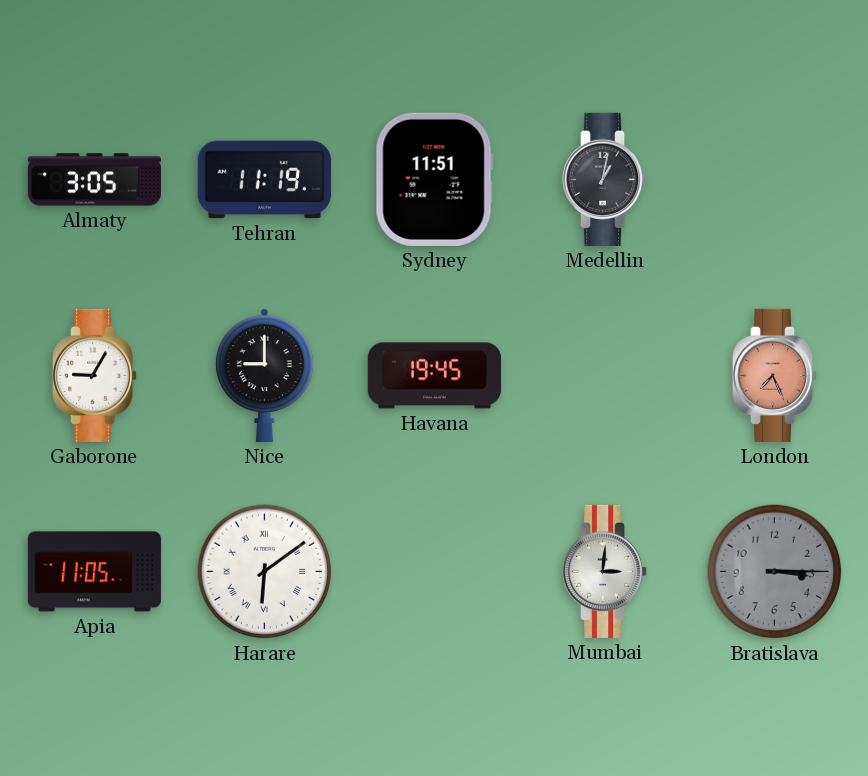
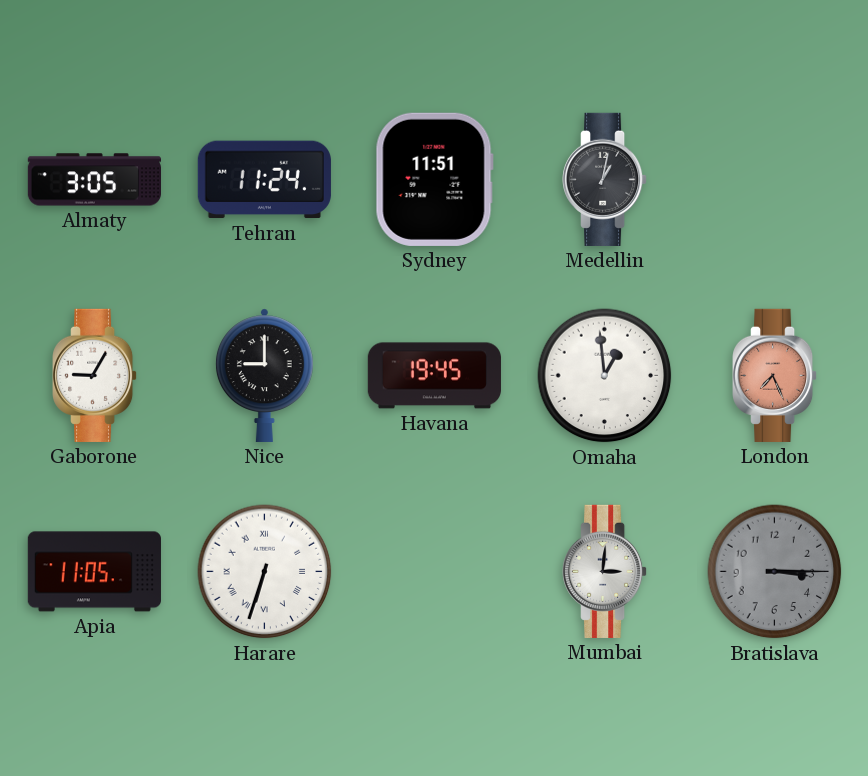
Tehran: 11:19 -> 11:24
Omaha: none -> 12:59
Harare: 6:09 -> 6:33
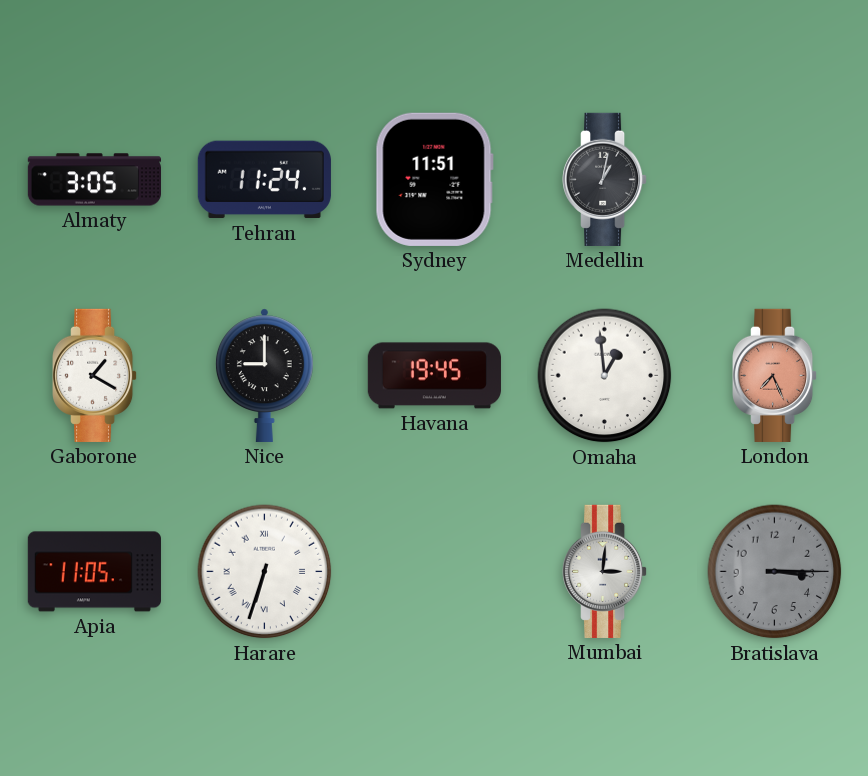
Gaborone: 9:05 -> 1:20
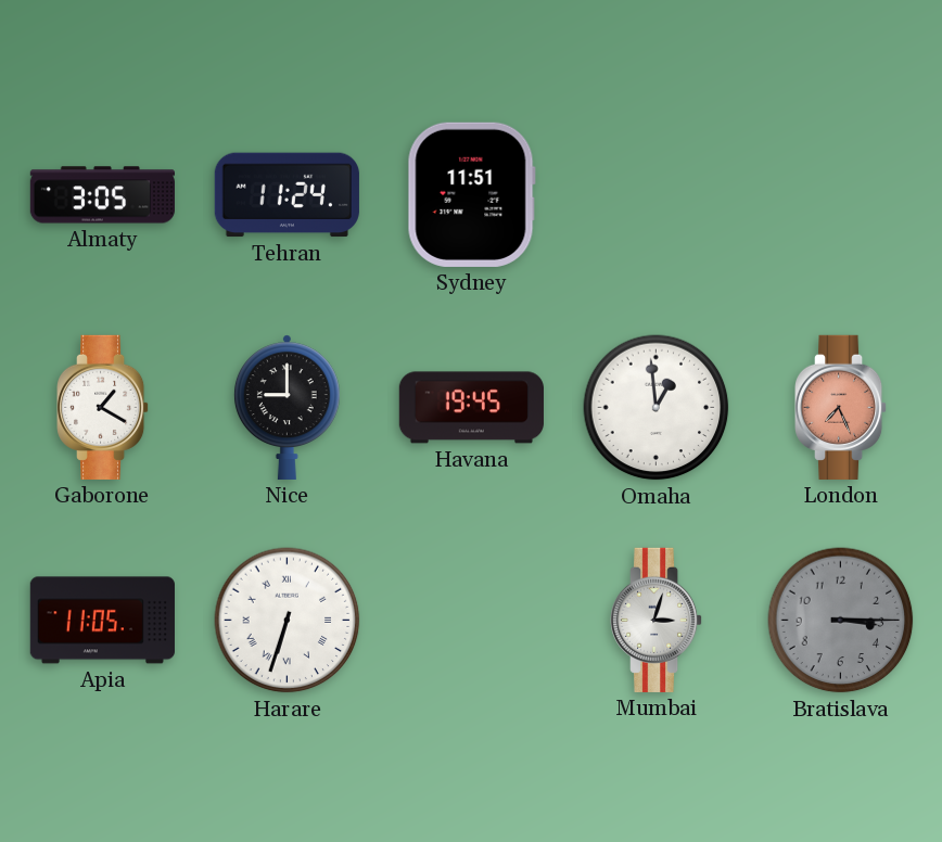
Medellin: 1:02 -> none
Mumbai: 3:01 -> 3:03
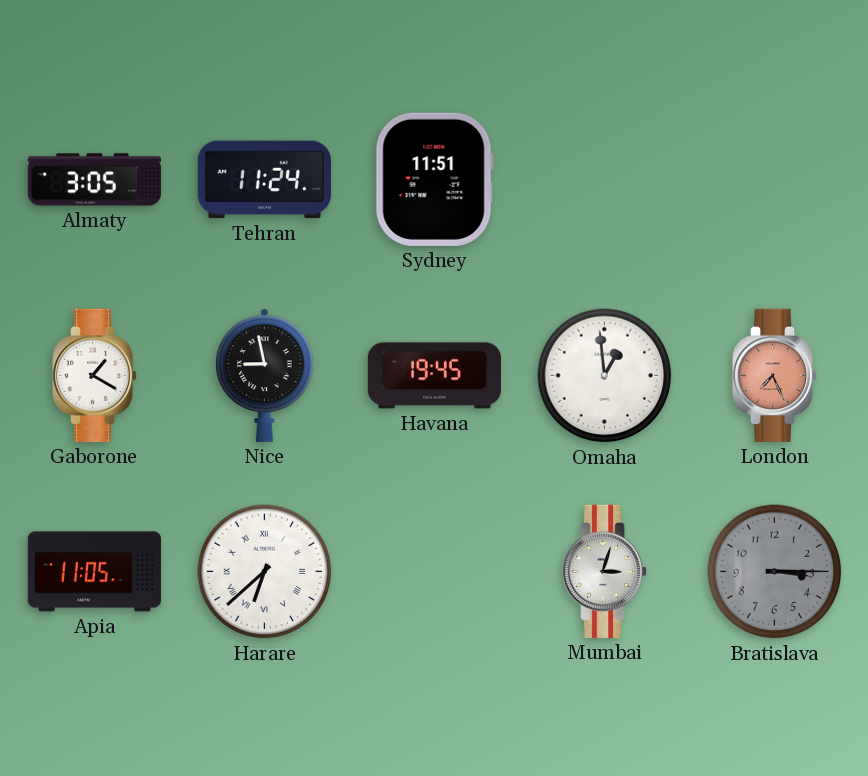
Nice: 9:00 -> 8:58
Harare: 6:33 -> 6:38
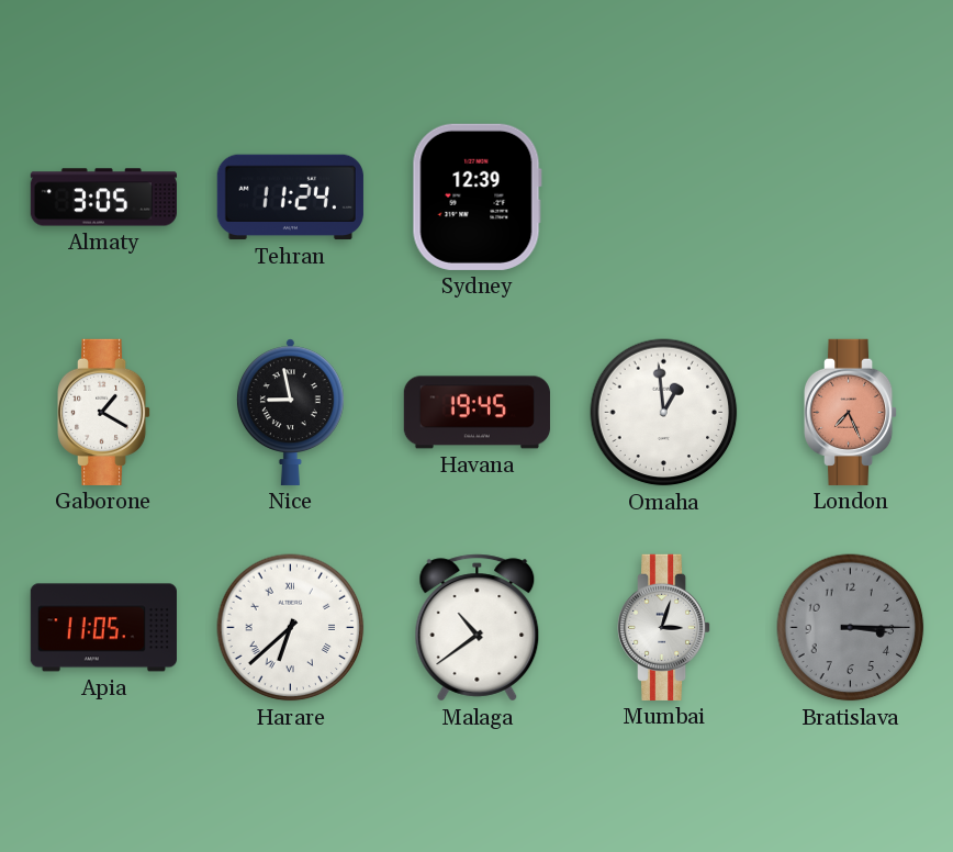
Sydney: 11:51 -> 12:39
Malaga: none -> 10:39
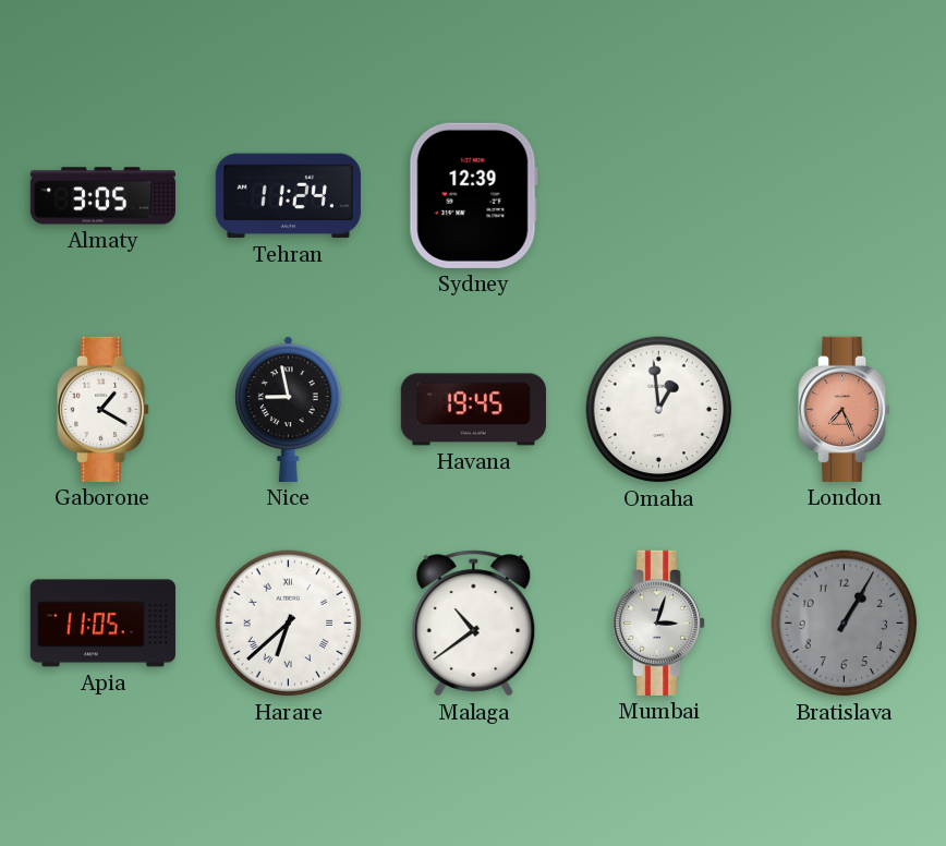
Bratislava: 3:15 -> 1:05
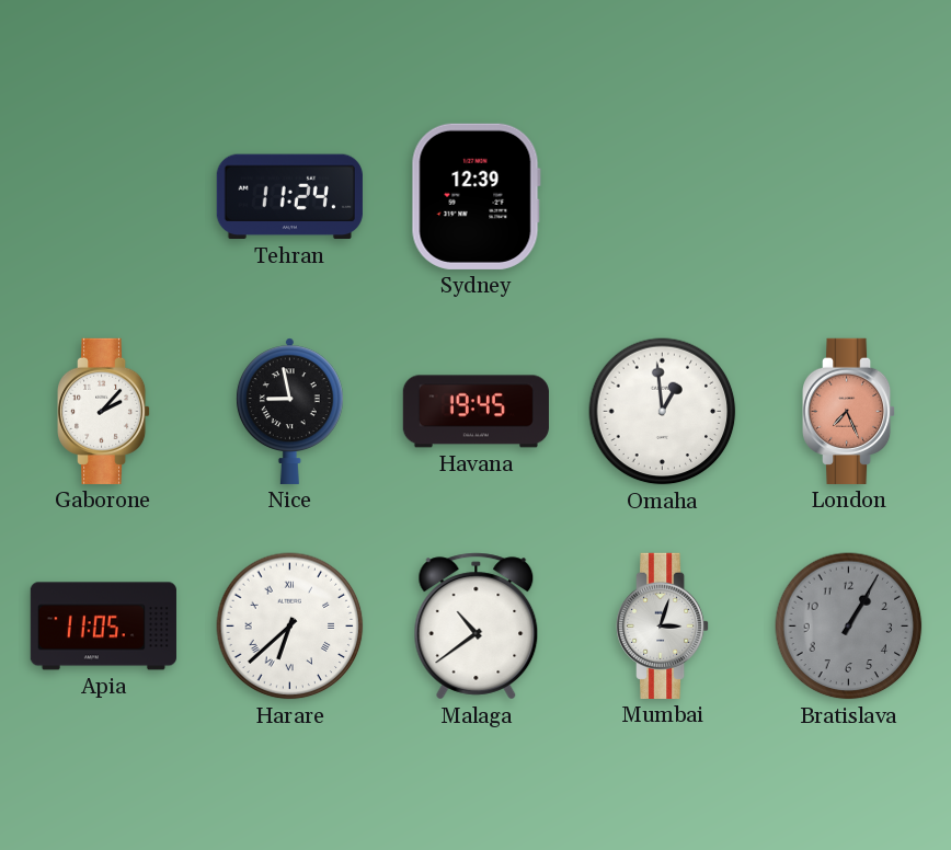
Almaty: 3:05 -> none
Gaborone: 1:20 -> 2:07
